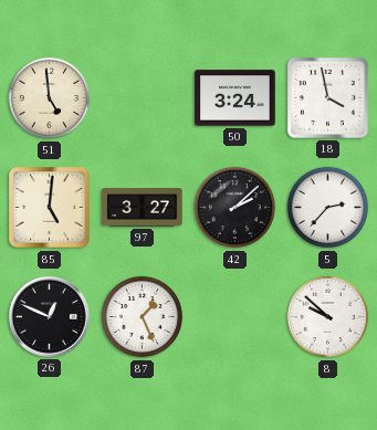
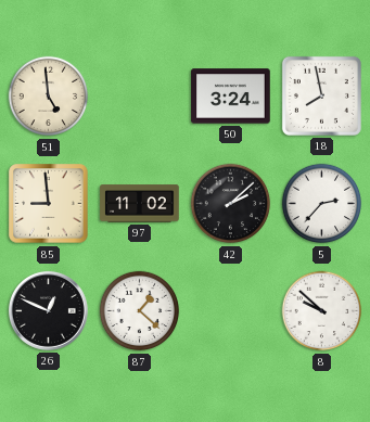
18: 3:58 -> 7:58
85: 5:01 -> 8:59
97: 3:27 -> 11:02
87: 1:26 -> 1:22
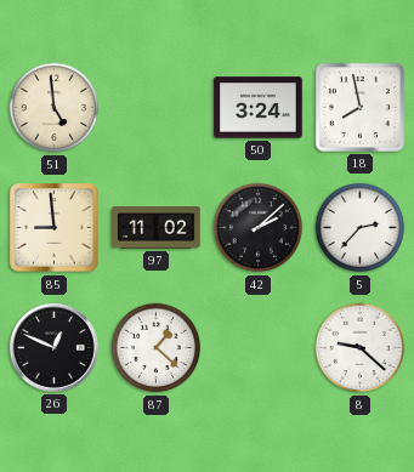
8: 9:52 -> 9:22
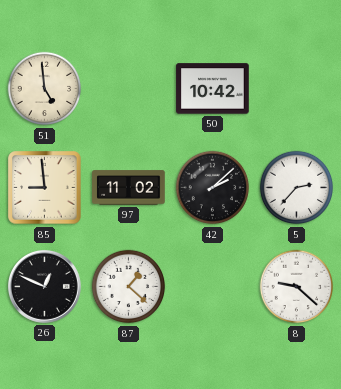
50: 3:24 -> 10:42
18: 7:58 -> none
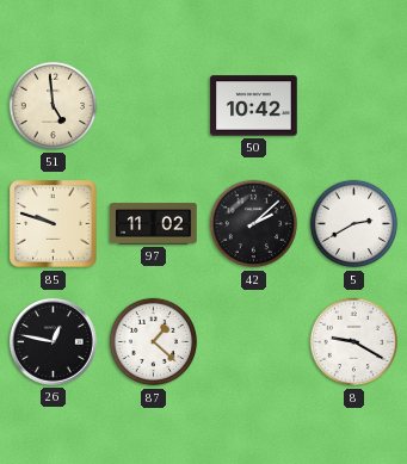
85: 8:59 -> 9:48
5: 2:37 -> 2:40
26: 12:49 -> 12:47
8: 9:22 -> 9:20
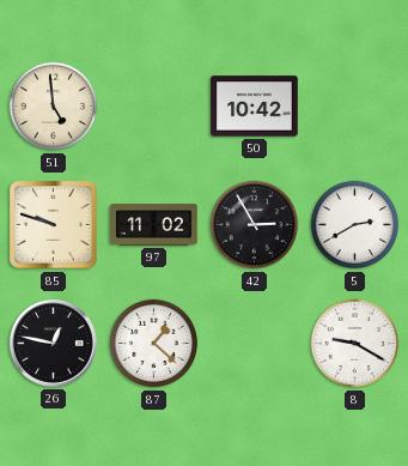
42: 2:08 -> 2:55
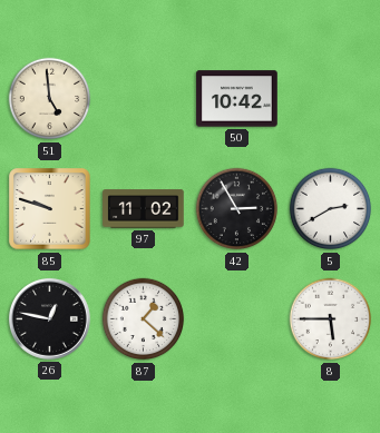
8: 9:20 -> 5:45
